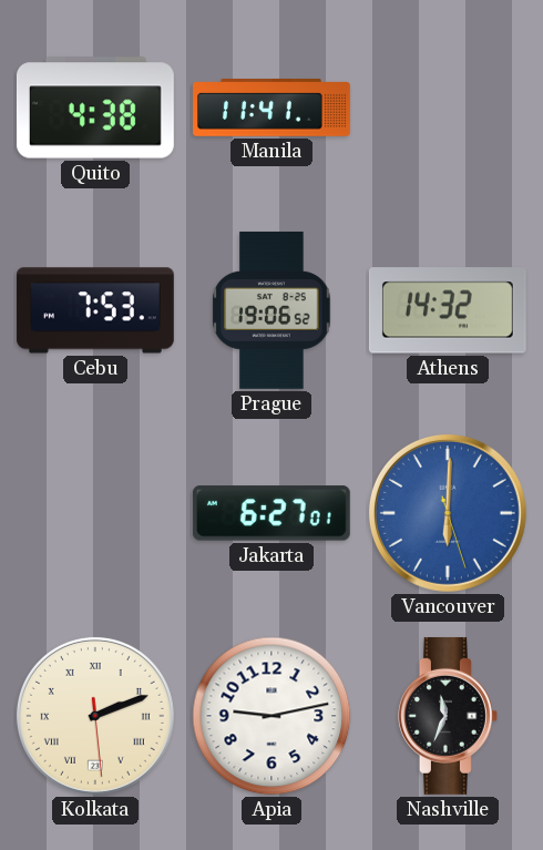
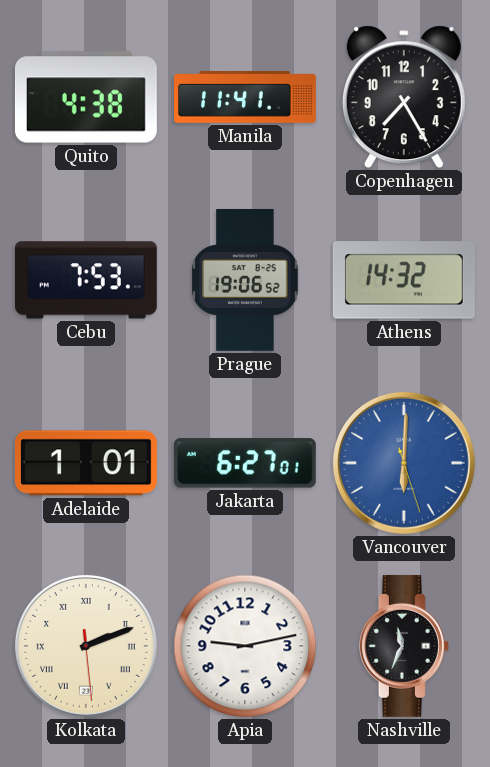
Copenhagen: none -> 7:25
Adelaide: none -> 1:01
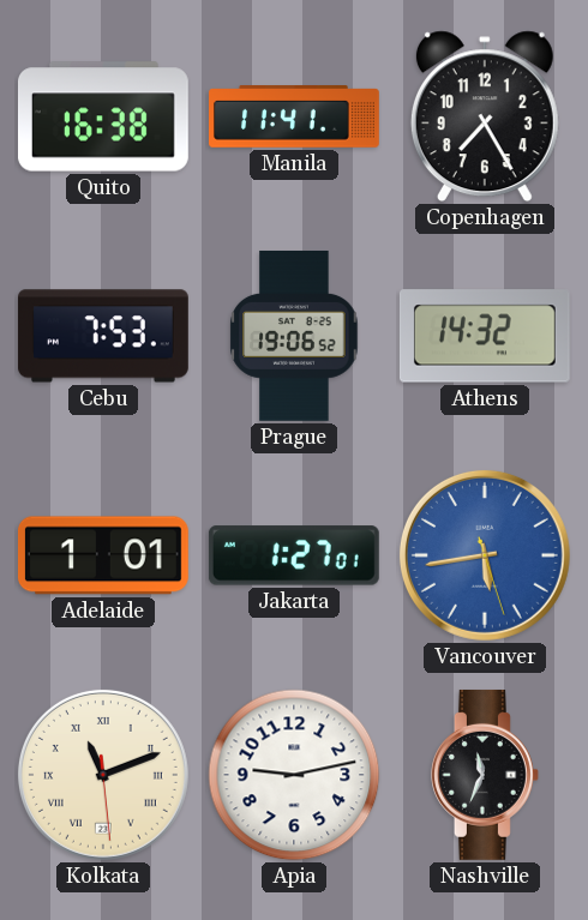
Quito: 4:38 -> 16:38
Jakarta: 6:27 -> 1:27
Vancouver: 6:00 -> 5:43
Kolkata: 2:11 -> 11:11
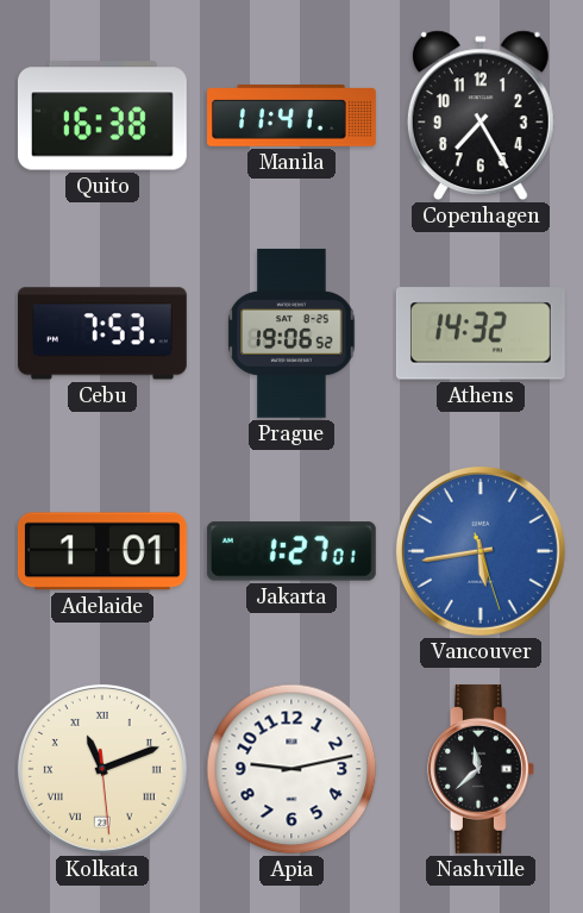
Nashville: 11:34 -> 11:38
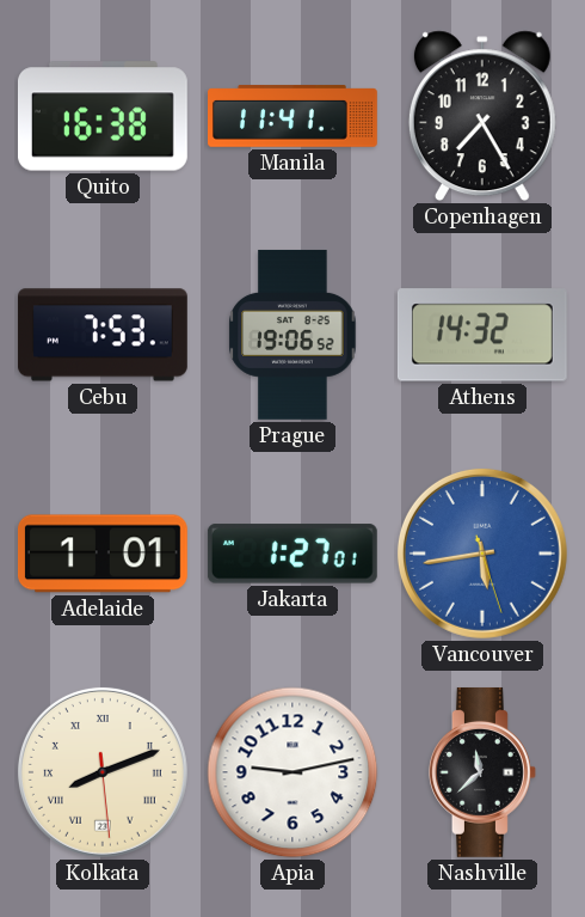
Kolkata: 11:11 -> 8:11
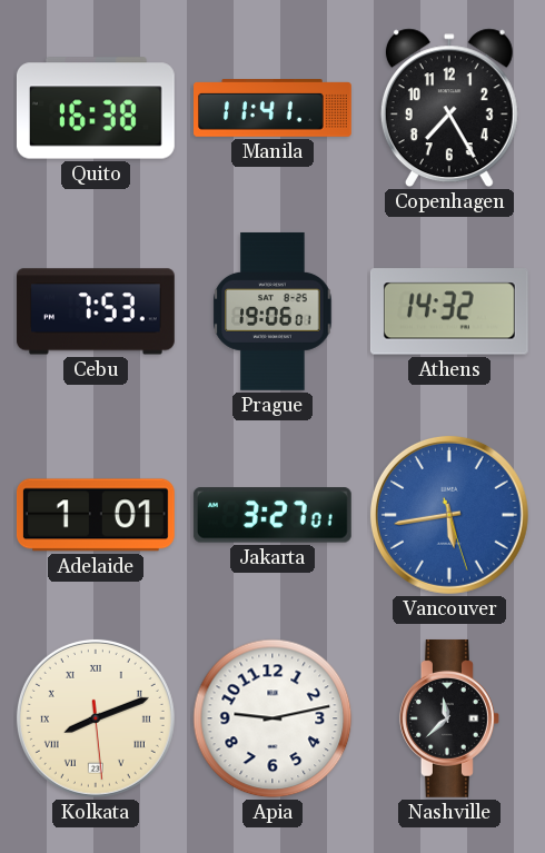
Prague: 19:06:52 -> 19:06:01
Jakarta: 1:27 -> 3:27
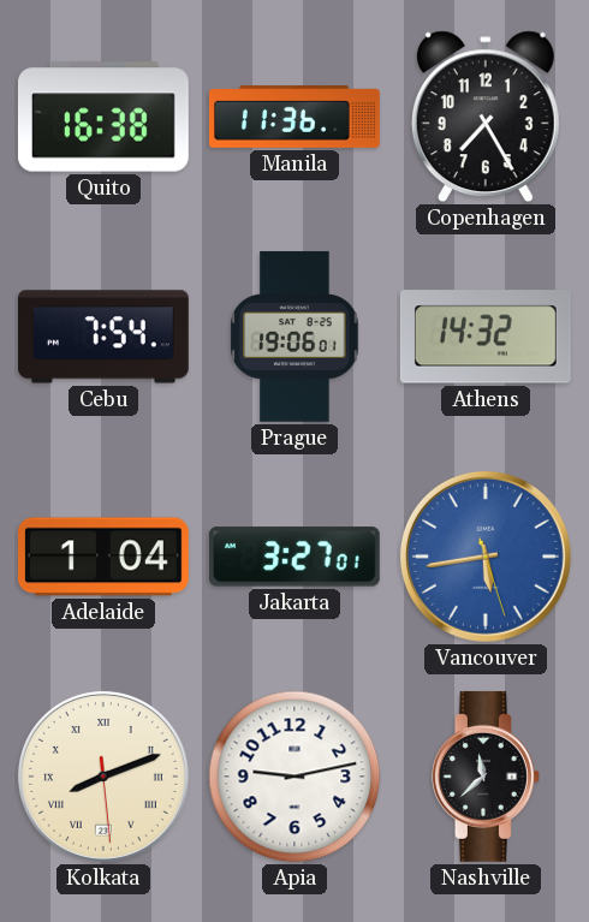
Manila: 11:41 -> 11:36
Cebu: 7:53 -> 7:54
Adelaide: 1:01 -> 1:04
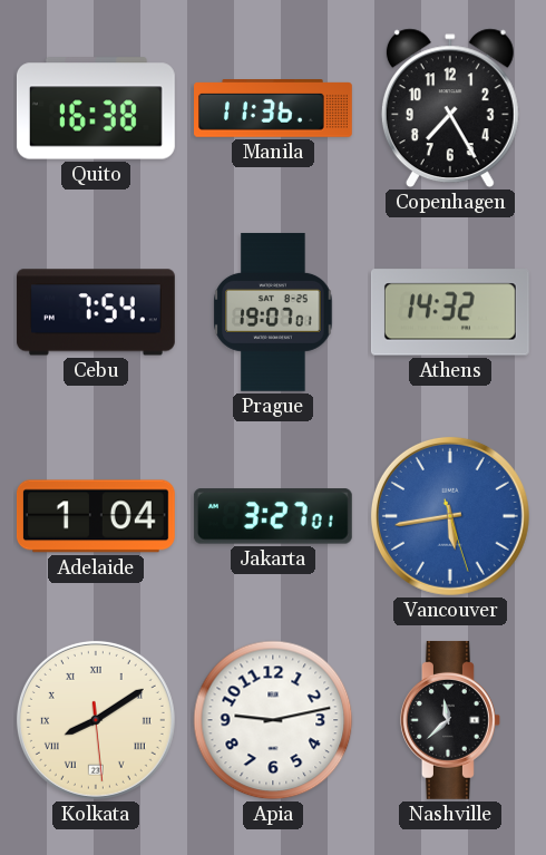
Prague: 19:06 -> 19:07
Kolkata: 8:11 -> 8:09
